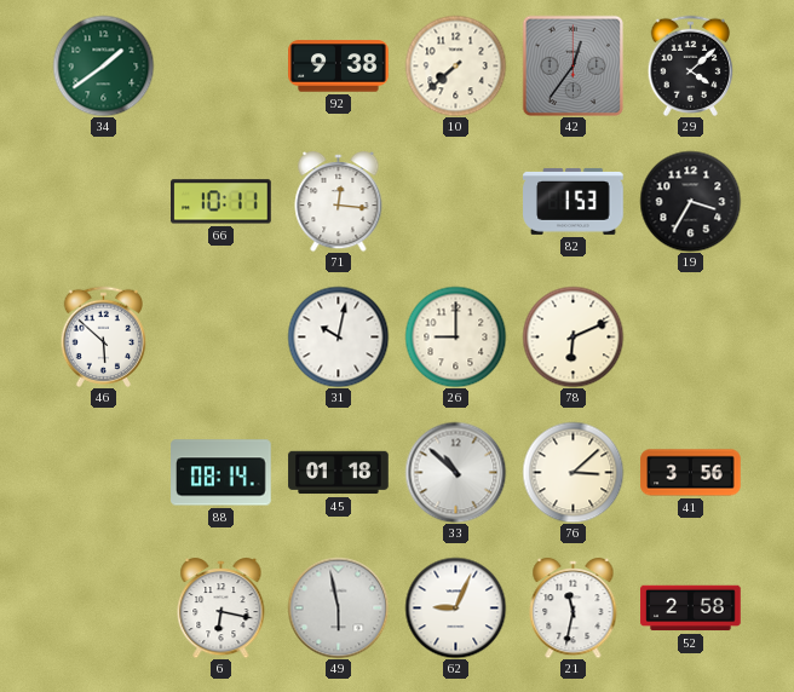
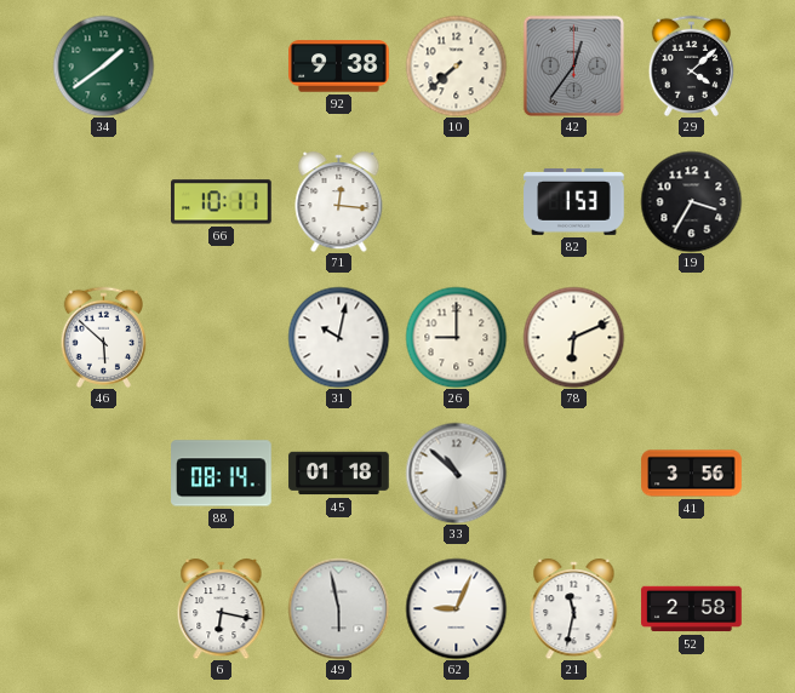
76: 3:08 -> none
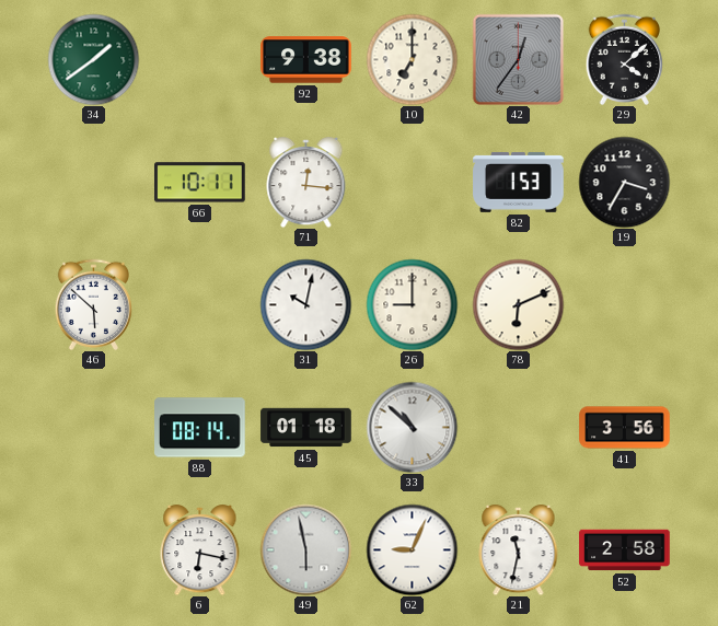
10: 7:38 -> 7:00
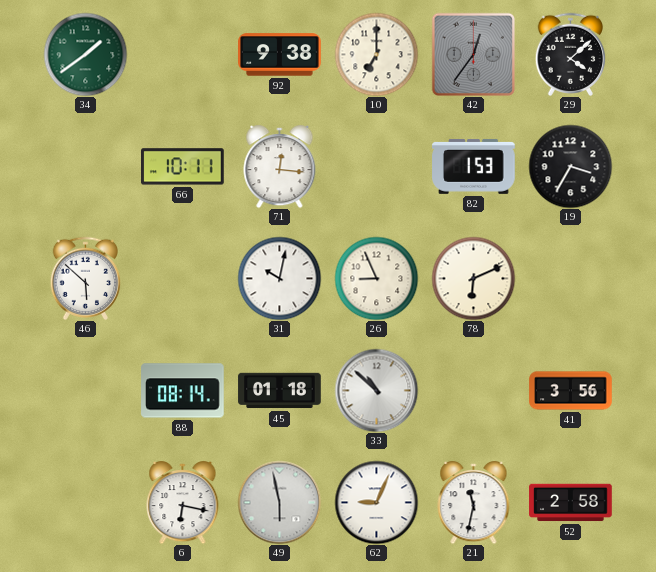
26: 9:00 -> 8:56
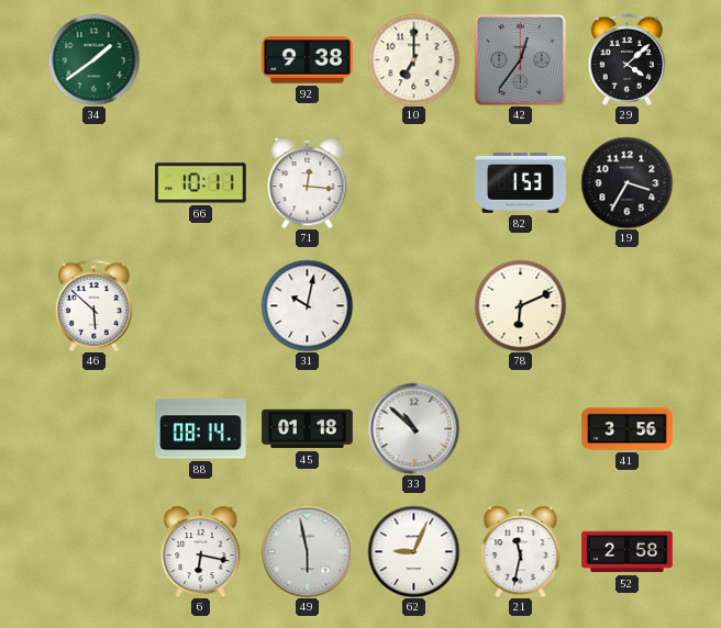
26: 8:56 -> none
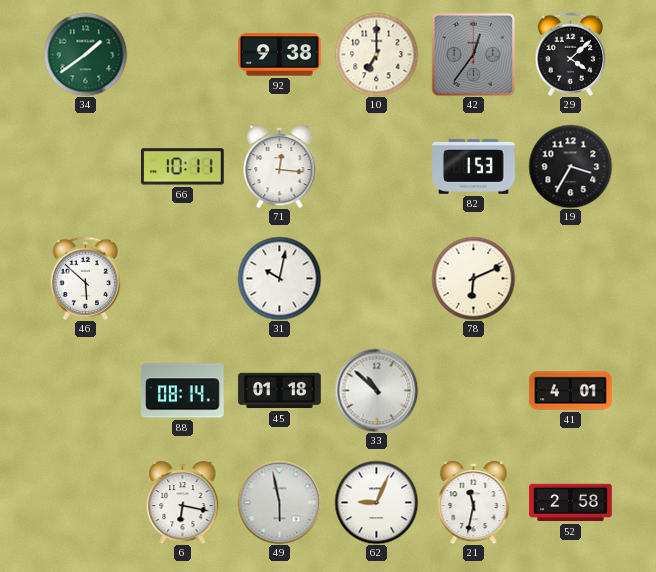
41: 3:56 -> 4:01
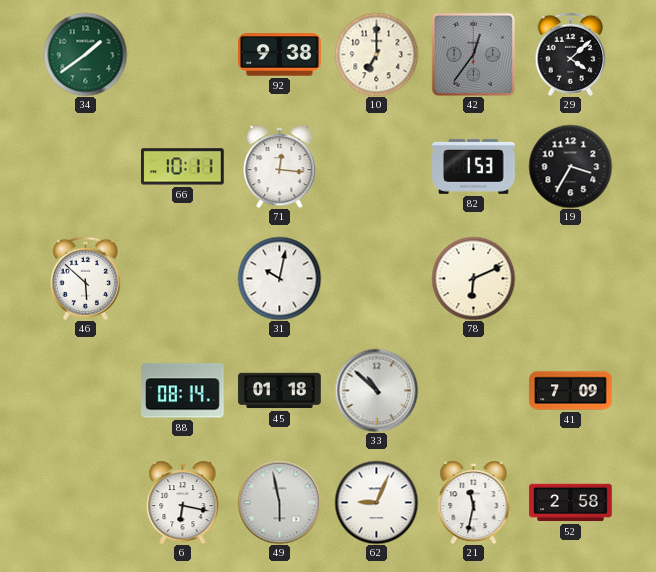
41: 4:01 -> 7:09
